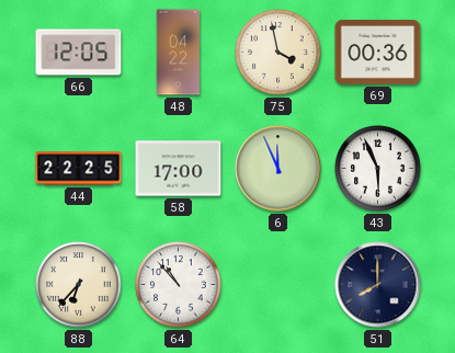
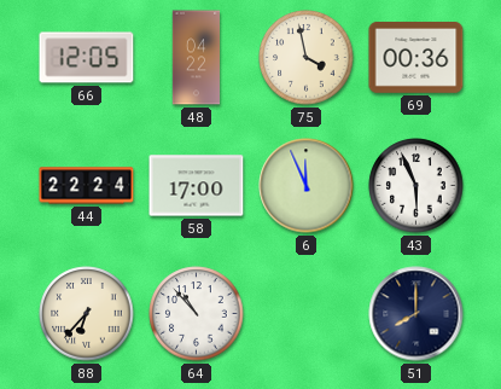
44: 22:25 -> 22:24
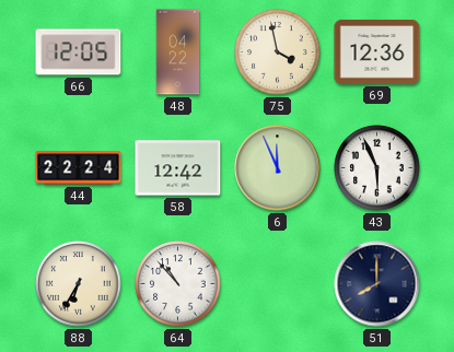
69: 00:36 -> 12:36
58: 17:00 -> 12:42
88: 6:37 -> 6:35
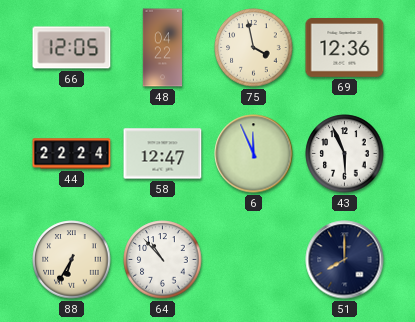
58: 12:42 -> 12:47
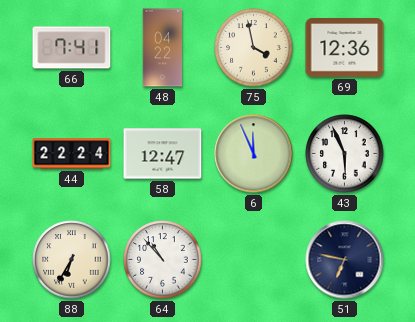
66: 12:05 -> 7:41
51: 8:00 -> 6:47
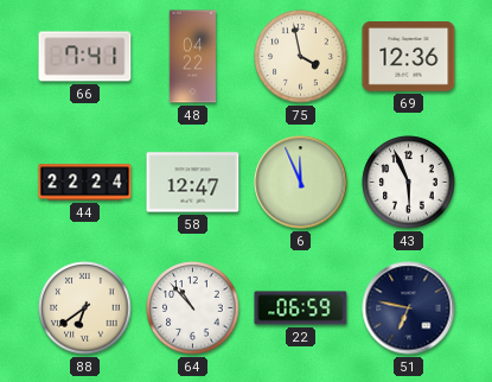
88: 6:35 -> 6:39
22: none -> 06:59
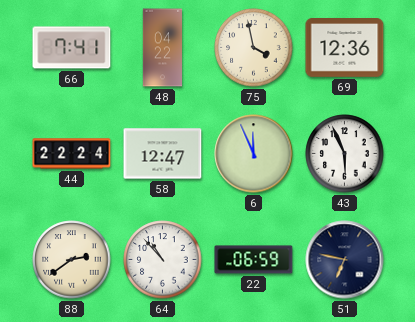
88: 6:39 -> 2:39
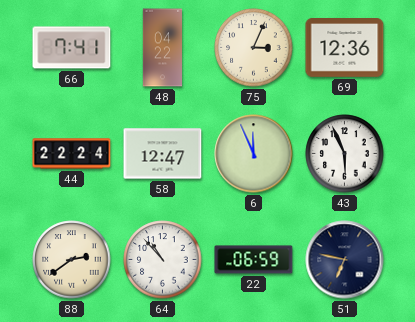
75: 3:58 -> 3:04
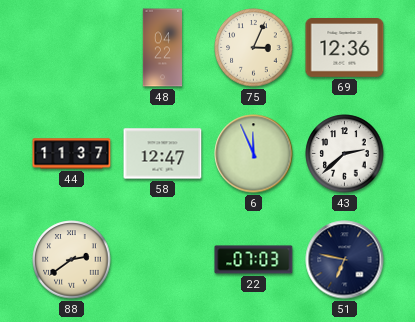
66: 7:41 -> none
44: 22:24 -> 11:37
43: 5:56 -> 2:38
64: 10:53 -> none
22: 06:59 -> 07:03
